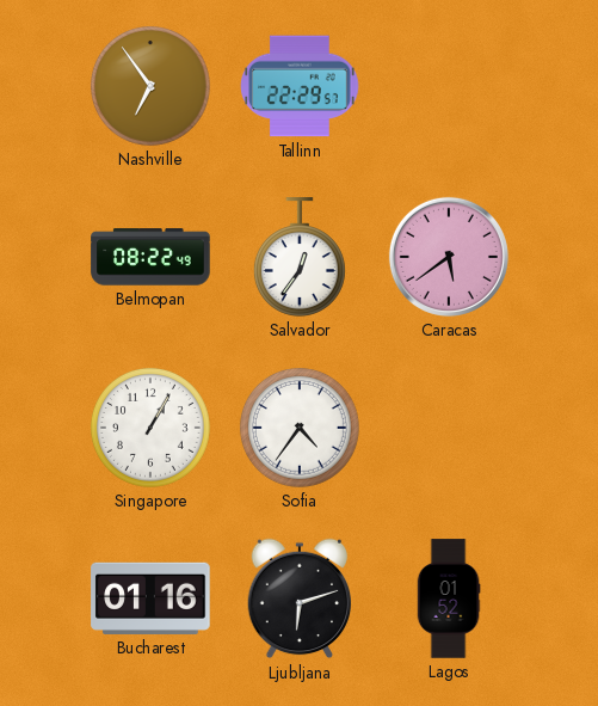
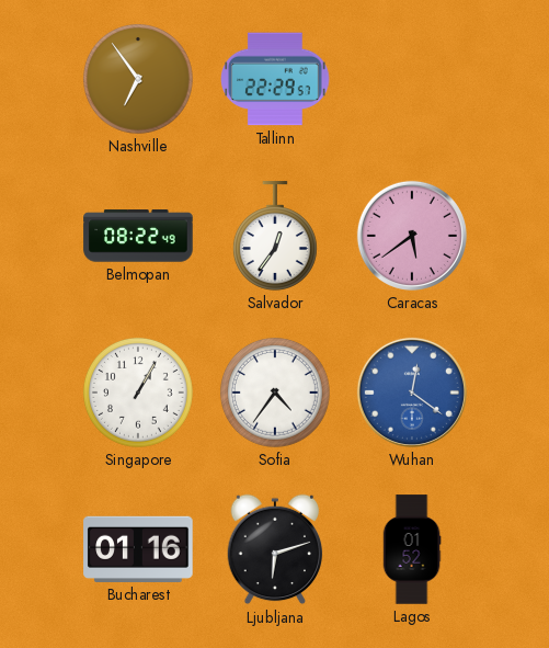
Wuhan: none -> 12:21
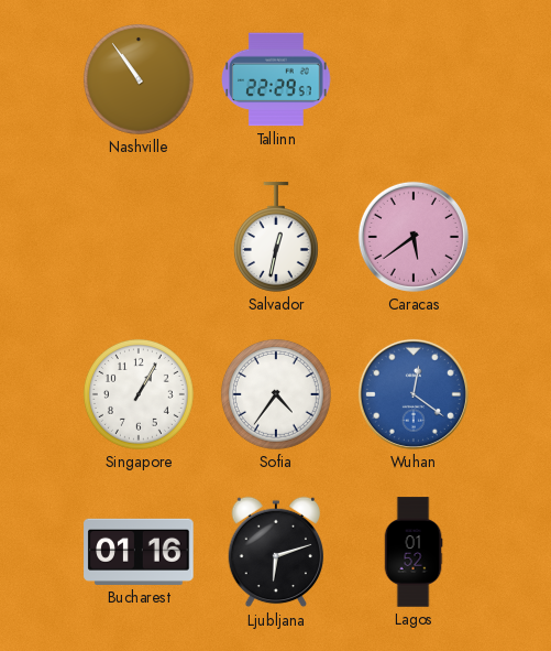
Nashville: 6:54 -> 10:54
Belmopan: 08:22 -> none
Salvador: 12:36 -> 12:32
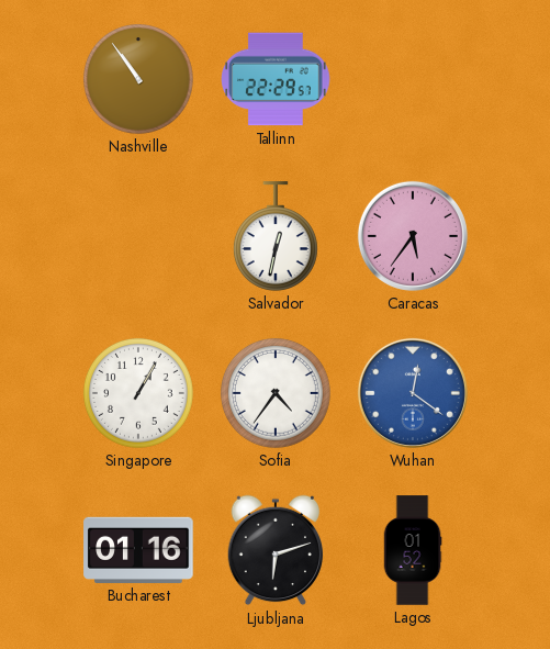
Caracas: 5:39 -> 5:36
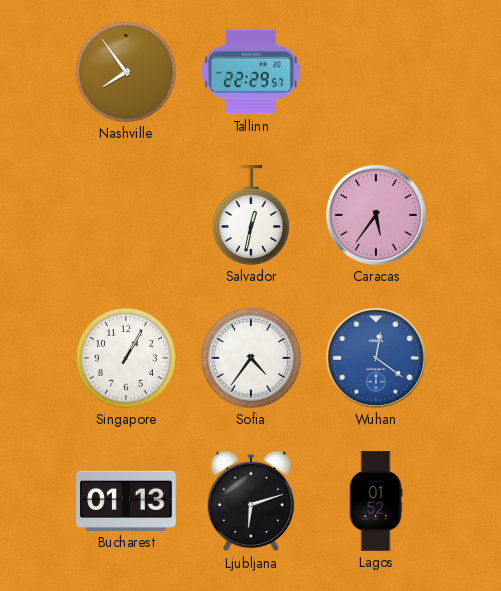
Nashville: 10:54 -> 7:54
Bucharest: 01:16 -> 01:13
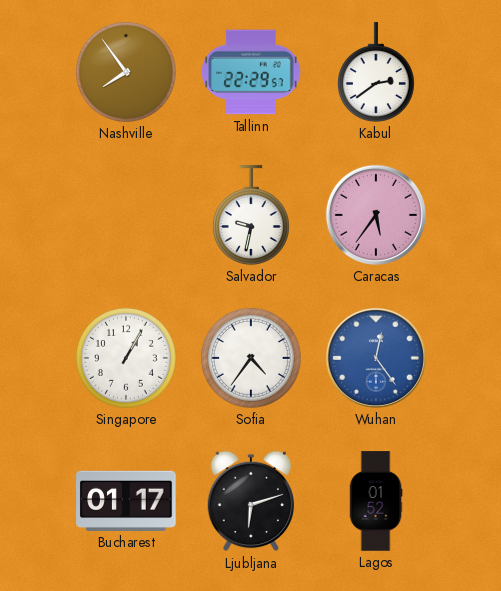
Kabul: none -> 2:39
Salvador: 12:32 -> 9:32
Wuhan: 12:21 -> 12:24
Bucharest: 01:13 -> 01:17
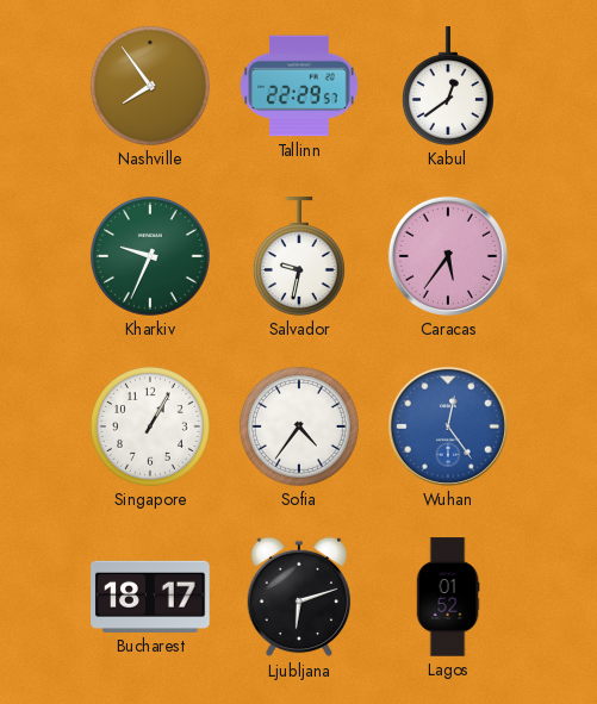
Kabul: 2:39 -> 12:39
Kharkiv: none -> 9:34
Bucharest: 01:17 -> 18:17
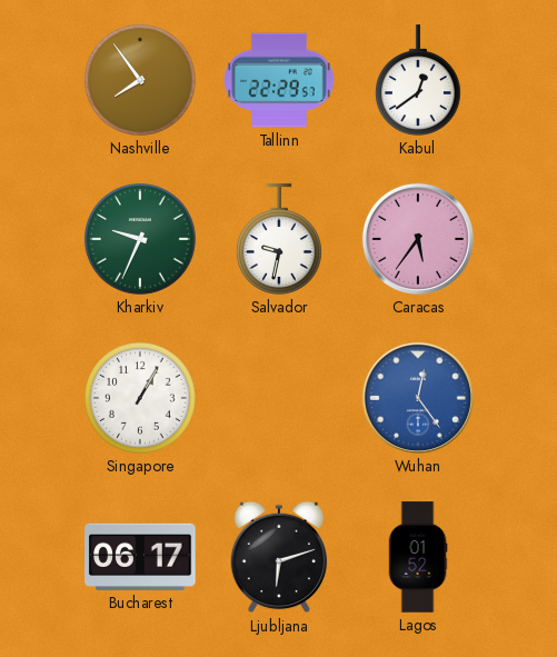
Sofia: 4:36 -> none
Bucharest: 18:17 -> 06:17
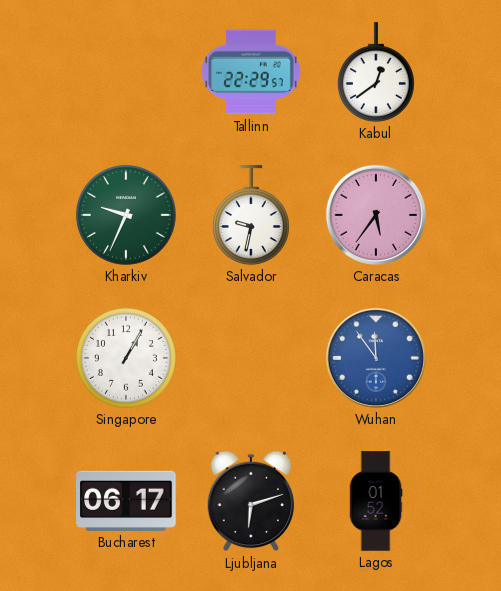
Nashville: 7:54 -> none
Wuhan: 12:24 -> 11:54
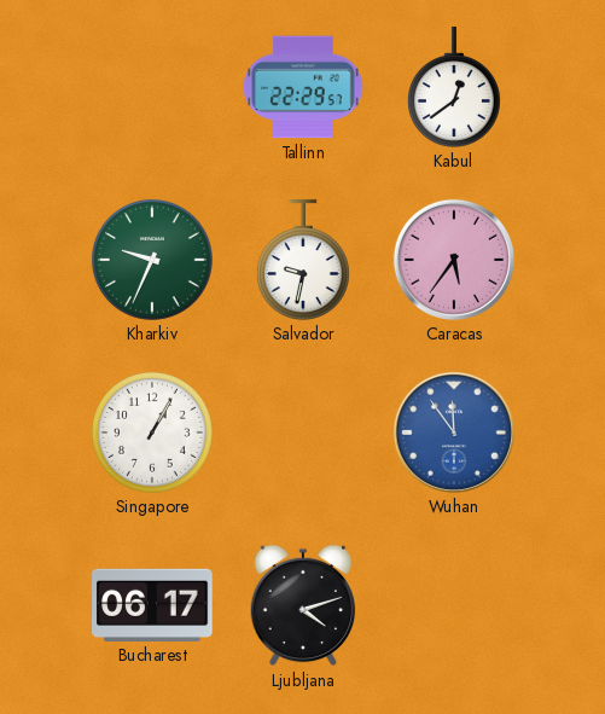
Ljubljana: 6:12 -> 4:12
Lagos: 01:52 -> none
